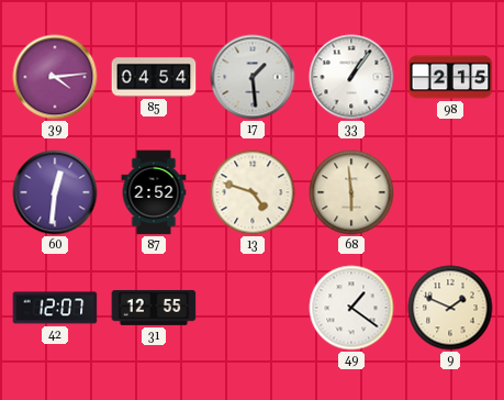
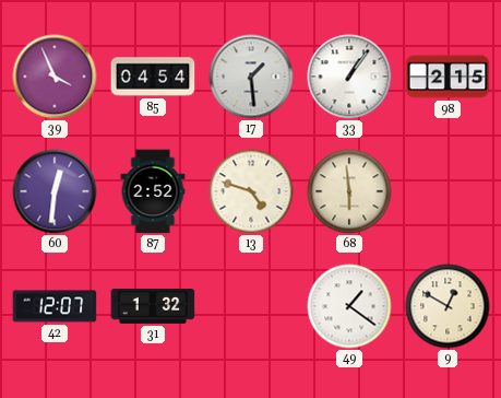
39: 4:14 -> 3:56
31: 12:55 -> 1:32
9: 1:49 -> 12:50
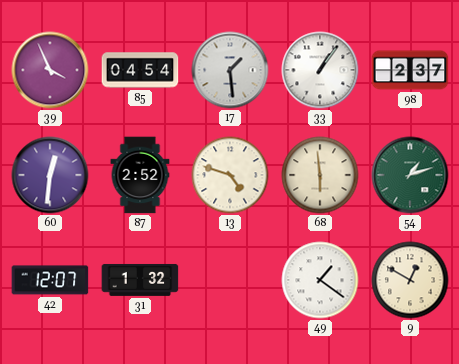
98: 2:15 -> 2:37
54: none -> 1:12
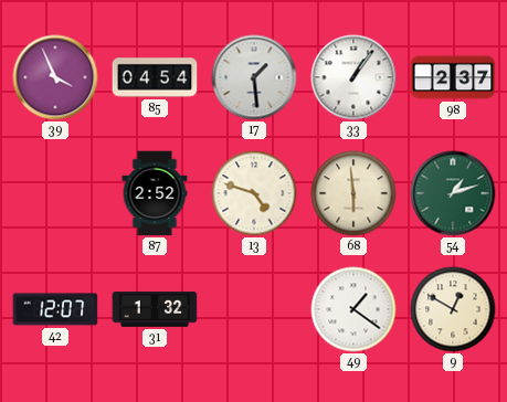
60: 12:31 -> none
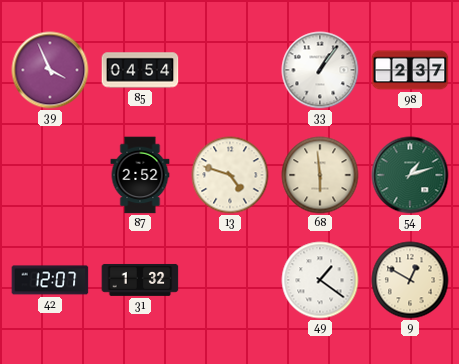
17: 1:29 -> none
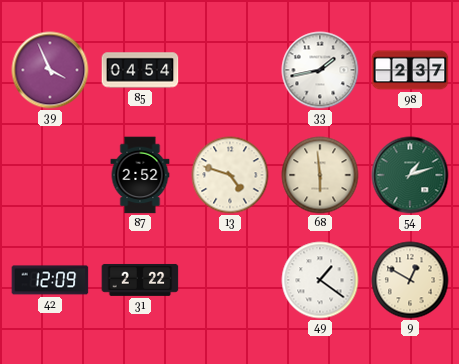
33: 1:06 -> 1:43
42: 12:07 -> 12:09
31: 1:32 -> 2:22
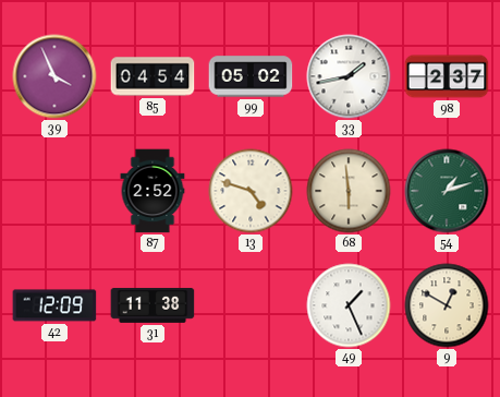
99: none -> 05:02
31: 2:22 -> 11:38
49: 1:21 -> 1:26
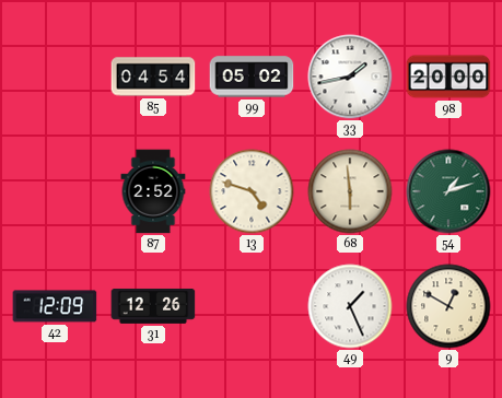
39: 3:56 -> none
98: 2:37 -> 20:00
31: 11:38 -> 12:26
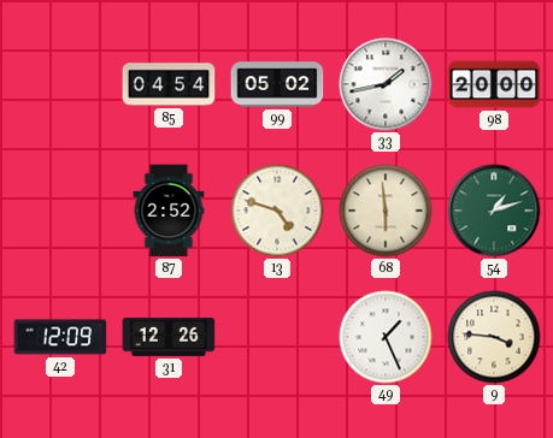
9: 12:50 -> 3:46
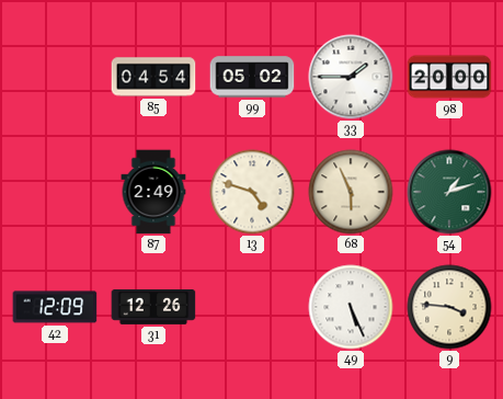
33: 1:43 -> 1:45
87: 2:52 -> 2:49
68: 5:59 -> 5:56
49: 1:26 -> 5:26
